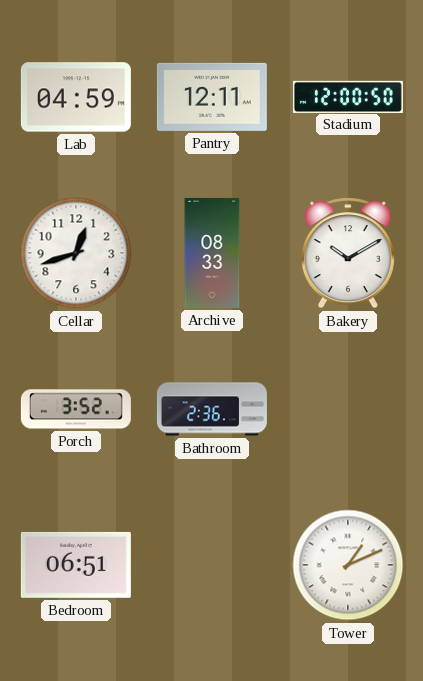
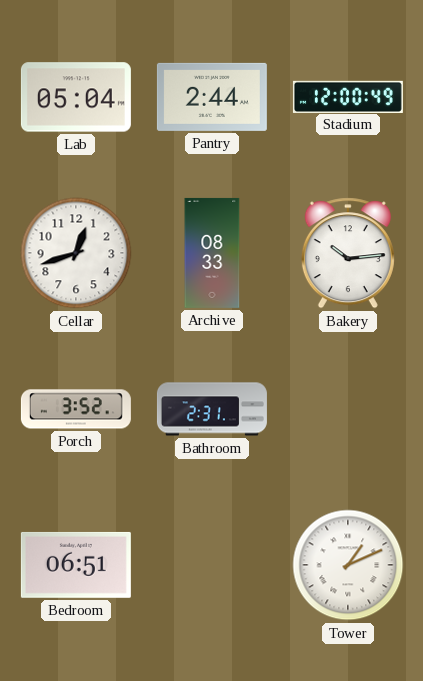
Lab: 04:59 -> 05:04
Pantry: 12:11 -> 2:44
Stadium: 12:00:50 -> 12:00:49
Bakery: 10:10 -> 10:14
Bathroom: 2:36 -> 2:31
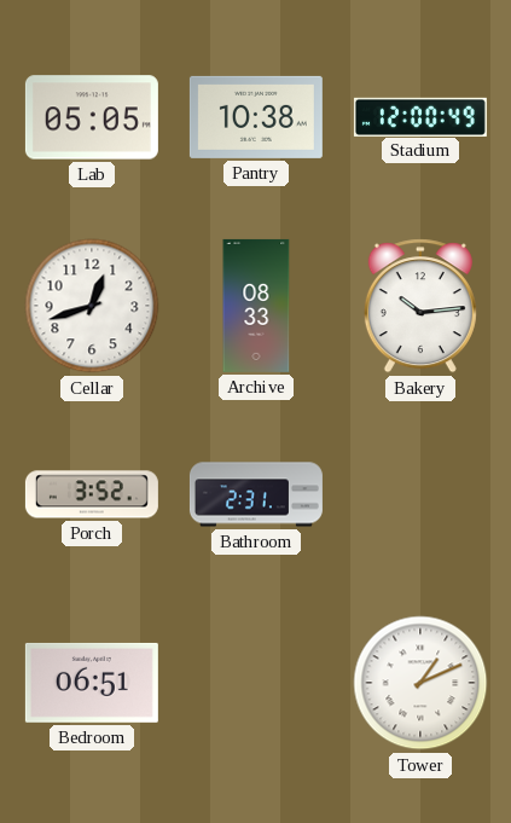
Lab: 05:04 -> 05:05
Pantry: 2:44 -> 10:38
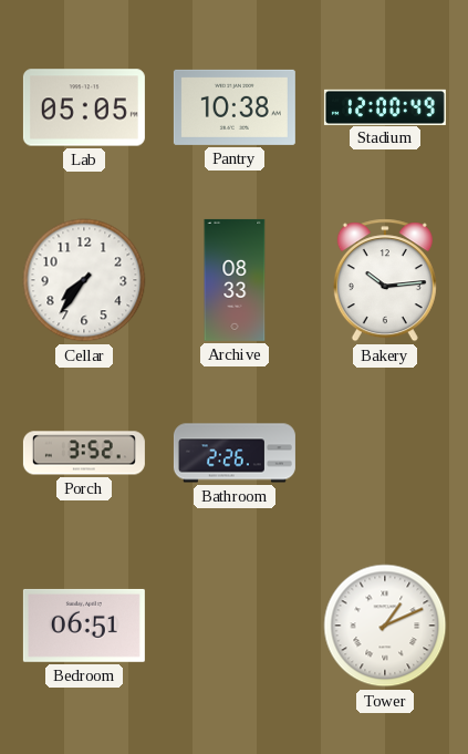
Cellar: 12:42 -> 7:36
Bathroom: 2:31 -> 2:26
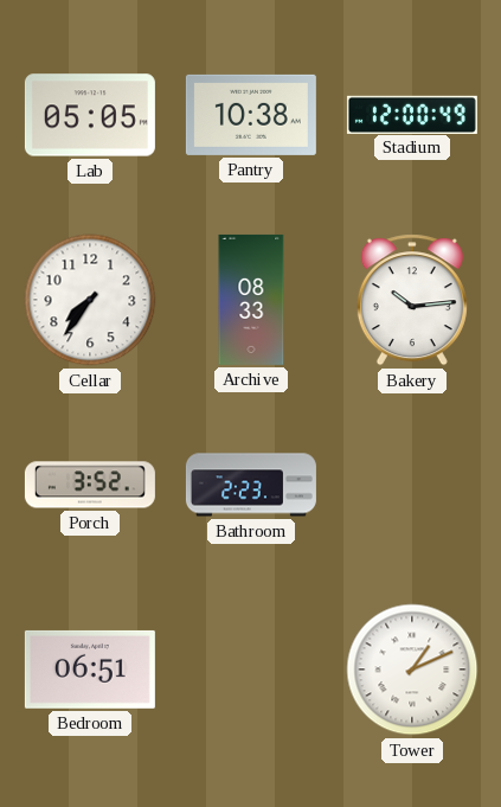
Bathroom: 2:26 -> 2:23
